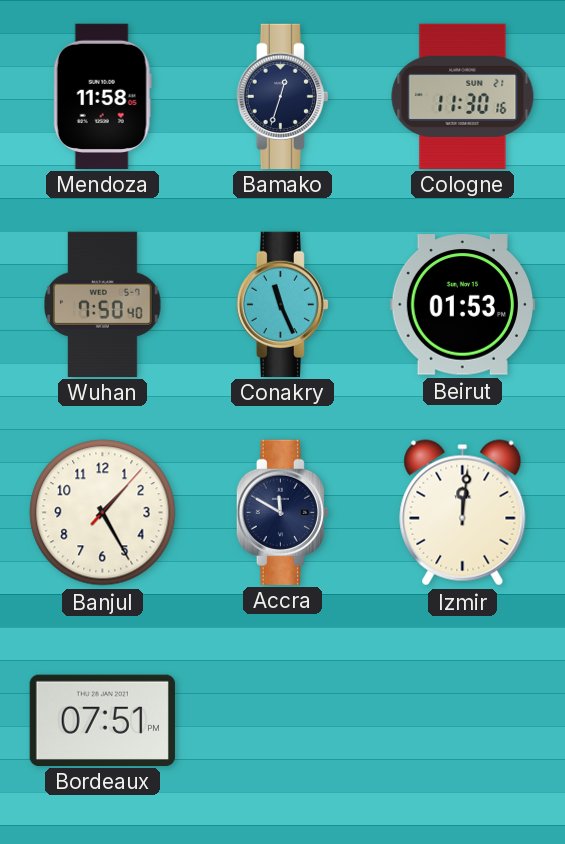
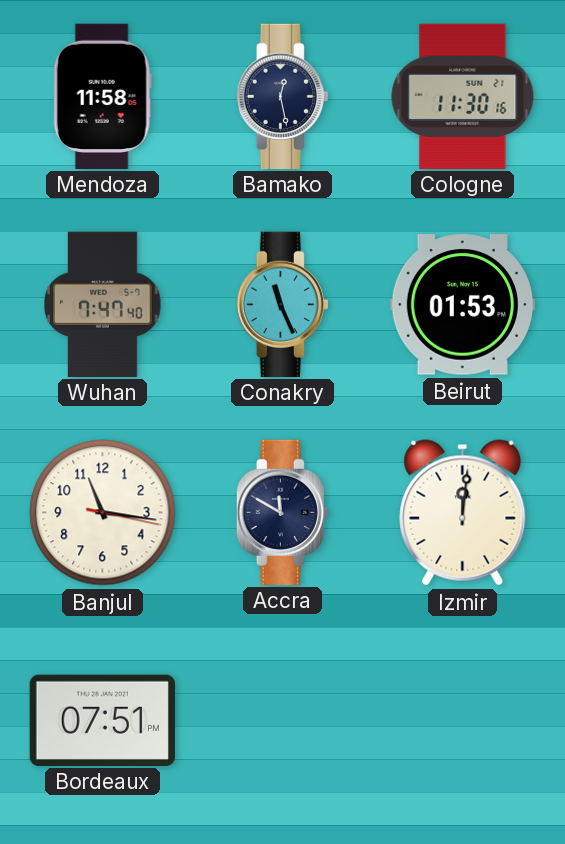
Bamako: 12:33 -> 12:28
Wuhan: 7:50 -> 7:47
Banjul: 1:25 -> 11:16
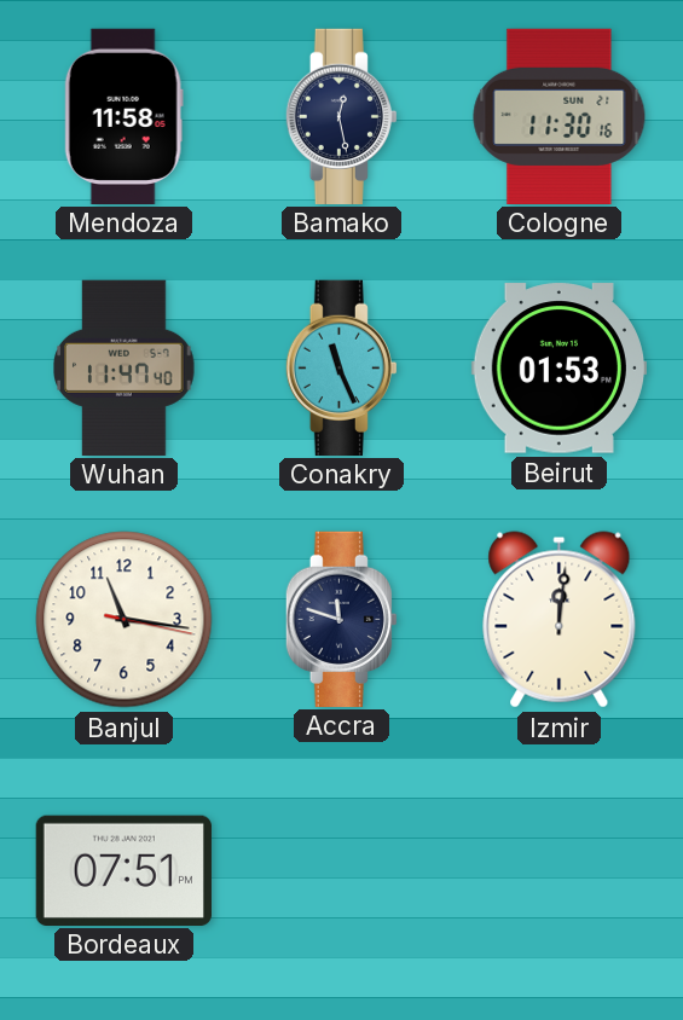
Wuhan: 7:47 -> 11:47
Accra: 11:50 -> 11:48
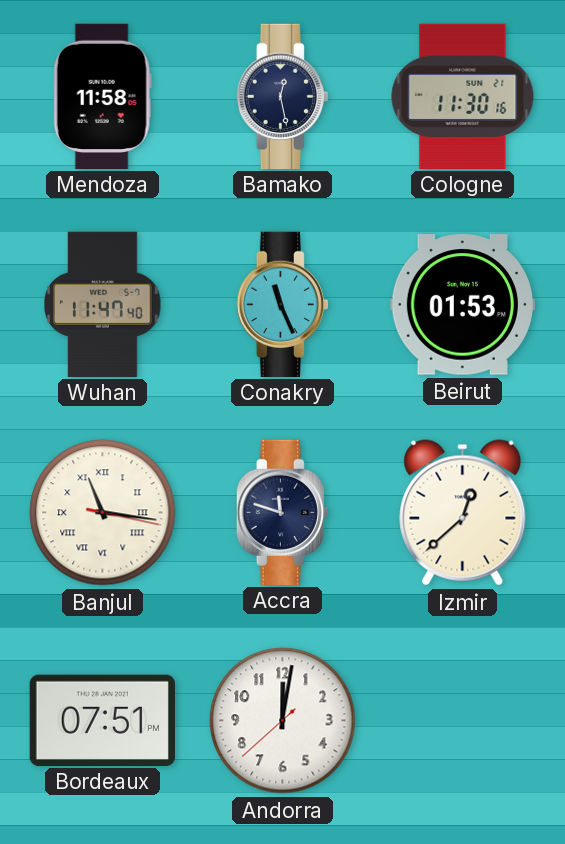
Banjul numerals: Arabic -> Roman
Izmir: 12:01 -> 12:38
Andorra: none -> 12:01
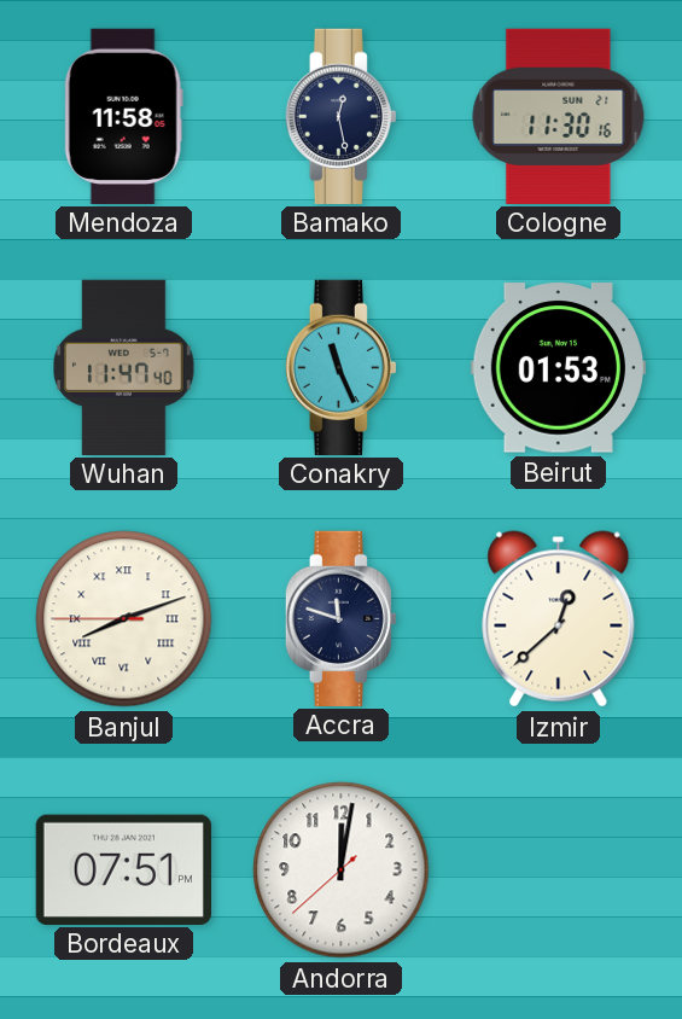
Banjul: 11:16 -> 8:11
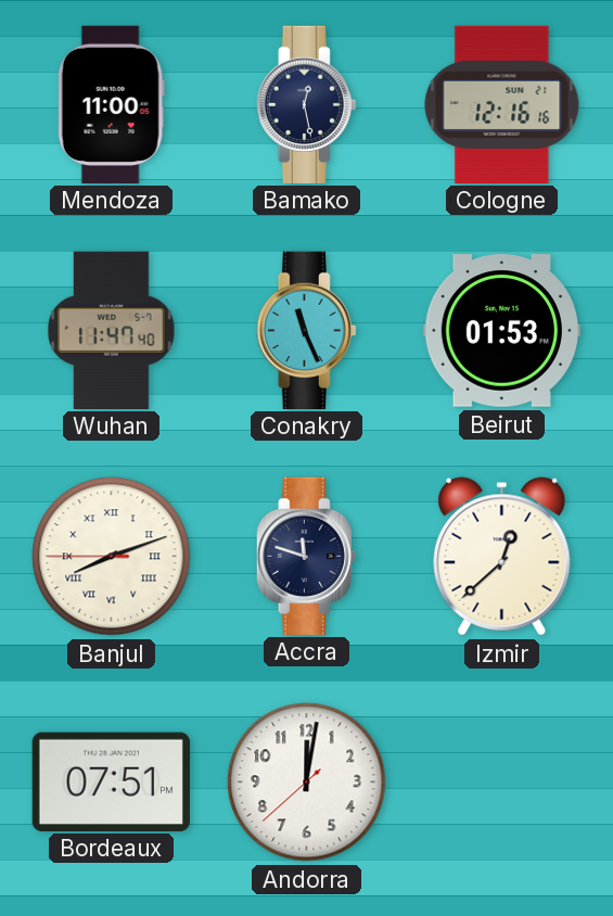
Mendoza: 11:58 -> 11:00
Cologne: 11:30 -> 12:16
